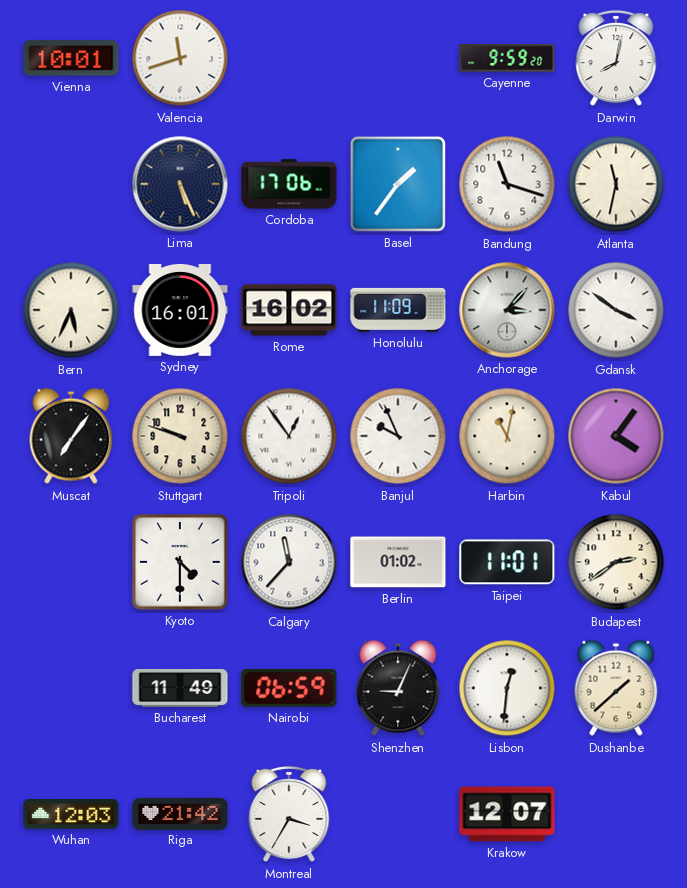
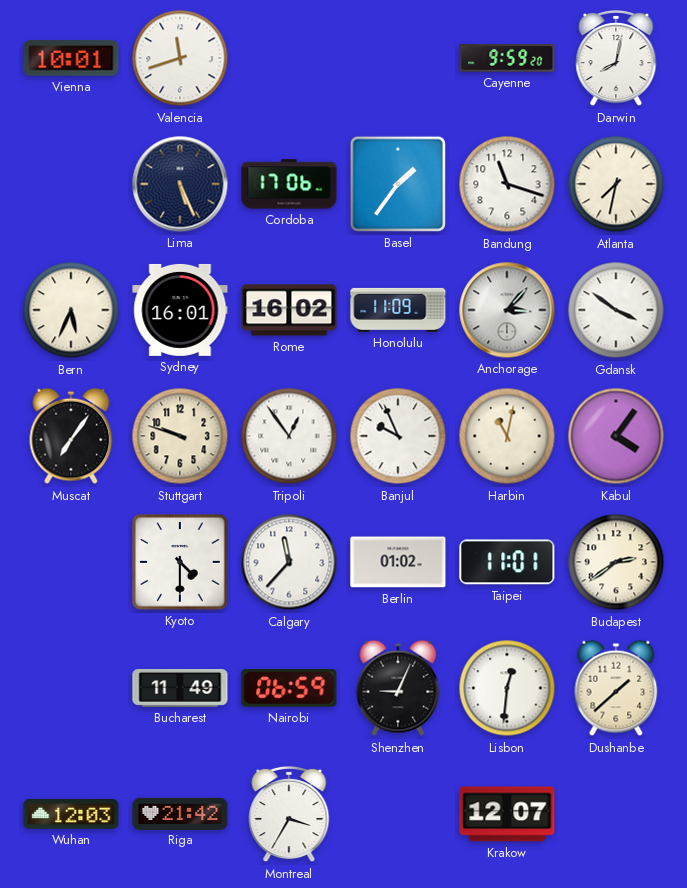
Atlanta: 11:32 -> 7:32
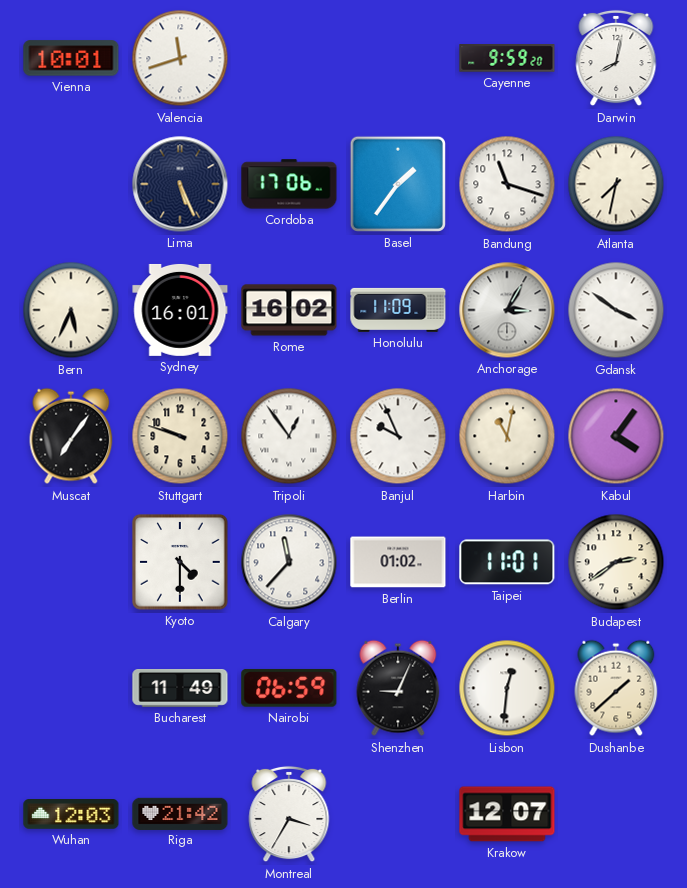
Anchorage: 3:07 -> 3:05
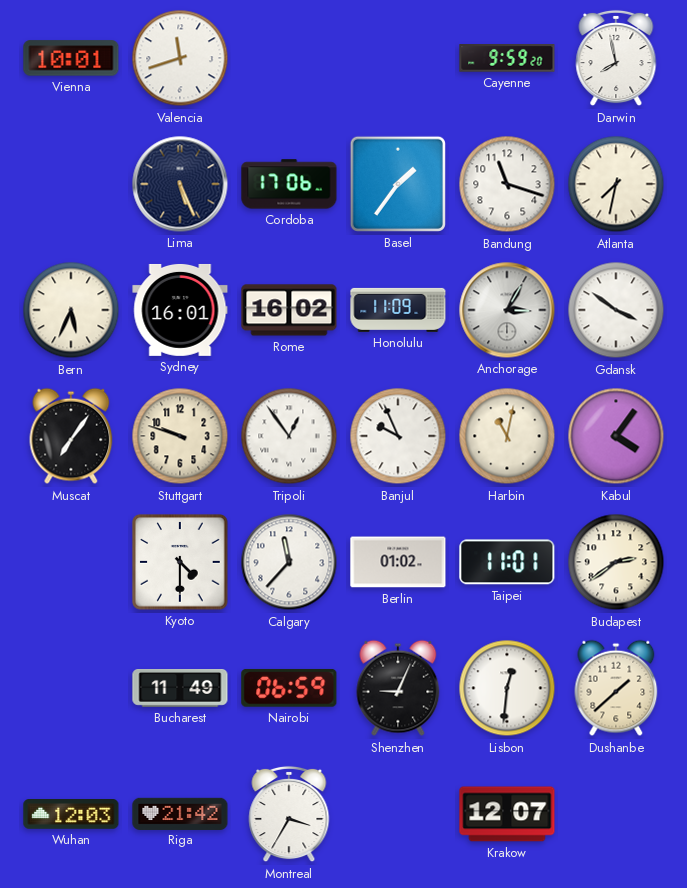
Darwin: 8:02 -> 7:58
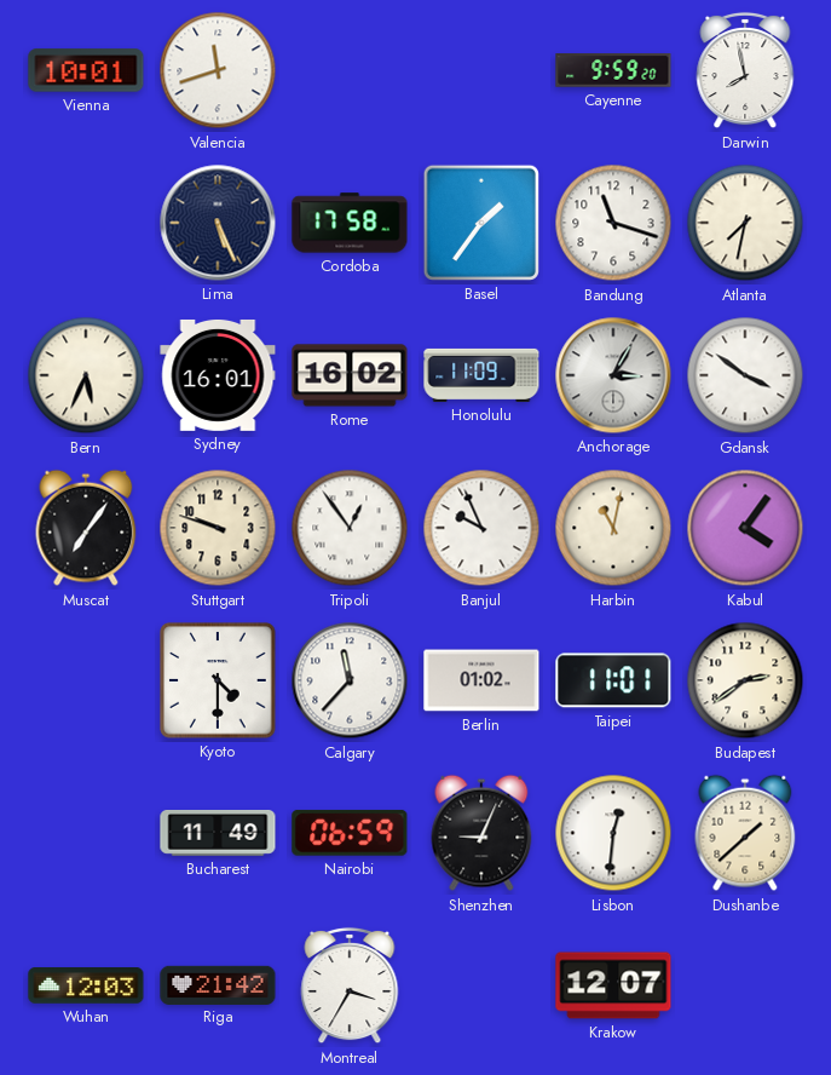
Cordoba: 17:06 -> 17:58
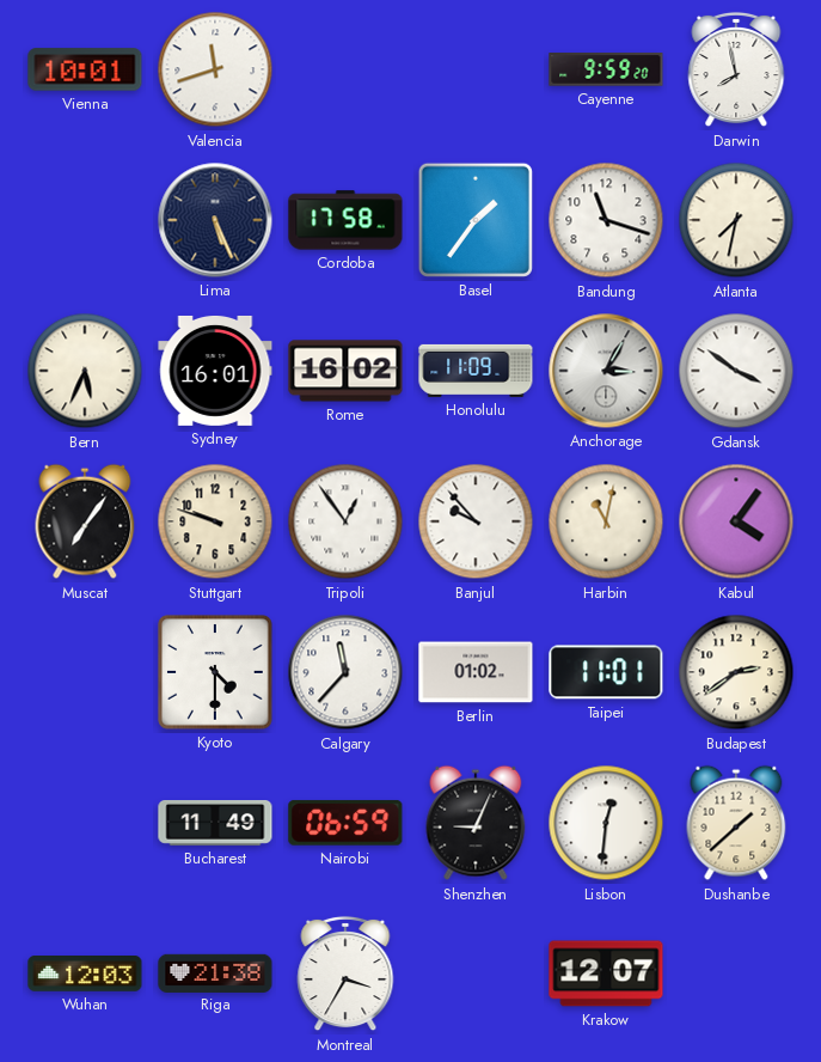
Banjul: 9:56 -> 9:53
Riga: 21:42 -> 21:38
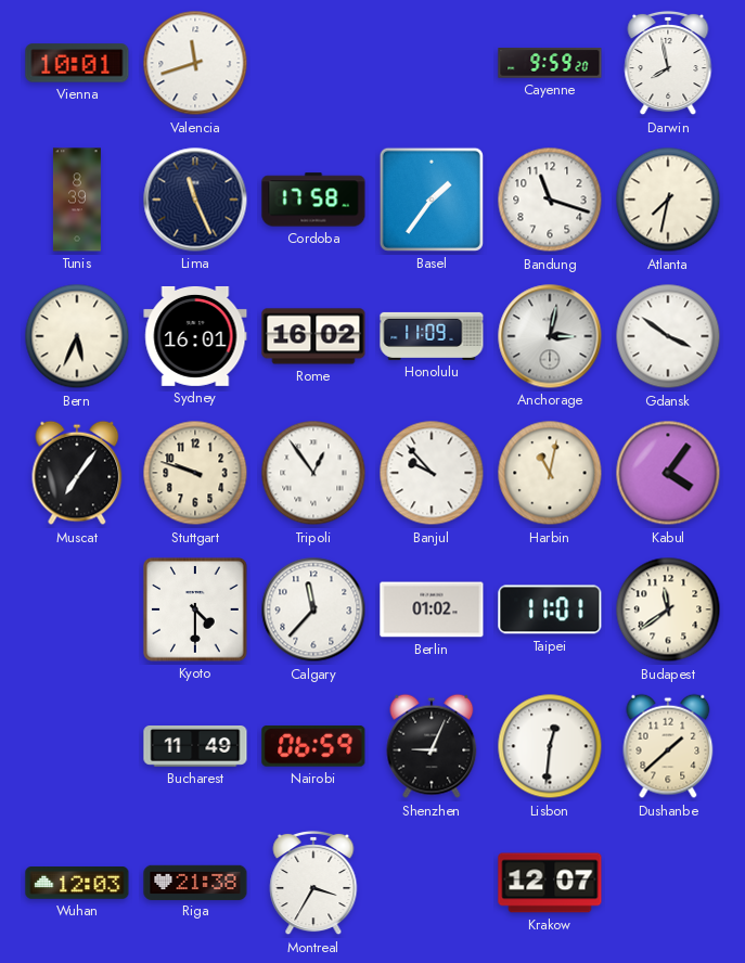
Tunis: none -> 8:39
Lima: 5:26 -> 11:26
Anchorage: 3:05 -> 3:02
Budapest: 2:39 -> 11:39
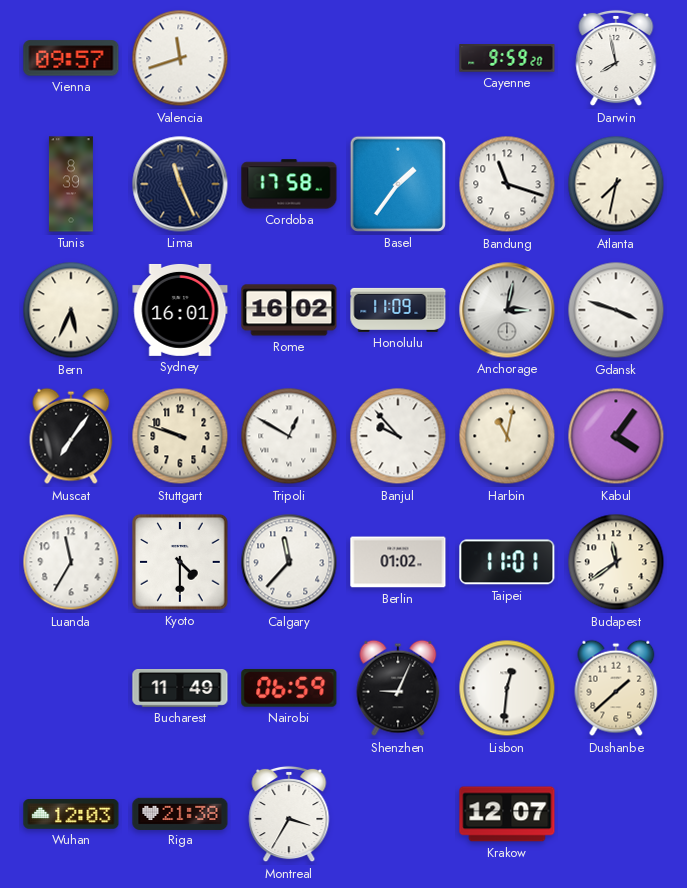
Vienna: 10:01 -> 09:57
Gdansk: 3:51 -> 3:48
Tripoli: 12:54 -> 12:50
Luanda: none -> 11:35
